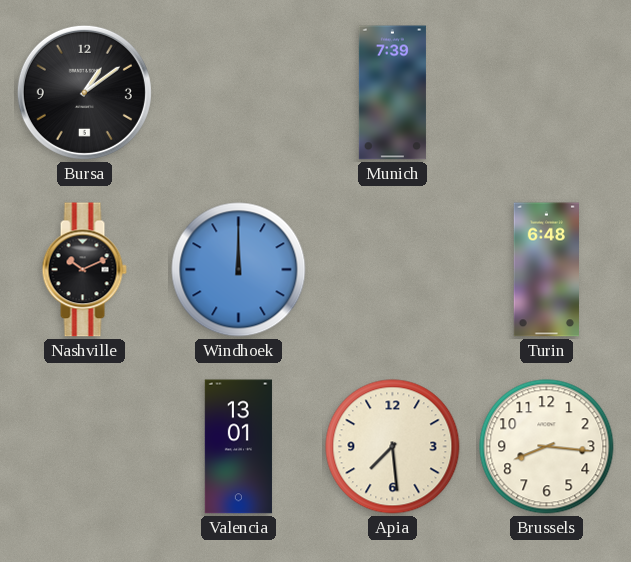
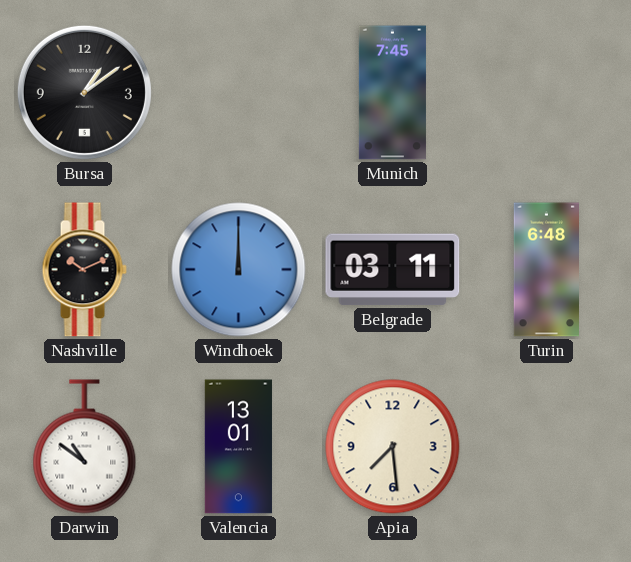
Munich: 7:39 -> 7:45
Belgrade: none -> 03:11
Darwin: none -> 10:51
Brussels: 8:16 -> none
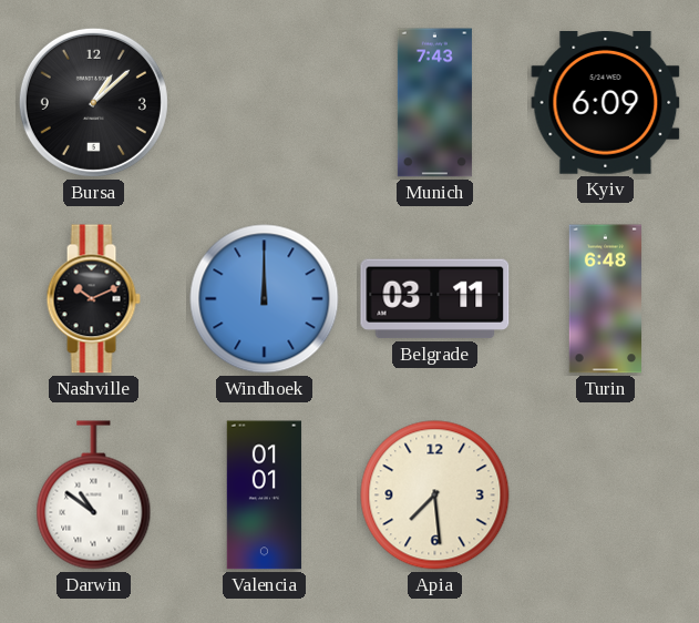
Bursa: 1:09 -> 1:08
Munich: 7:45 -> 7:43
Kyiv: none -> 6:09
Valencia: 13:01 -> 01:01
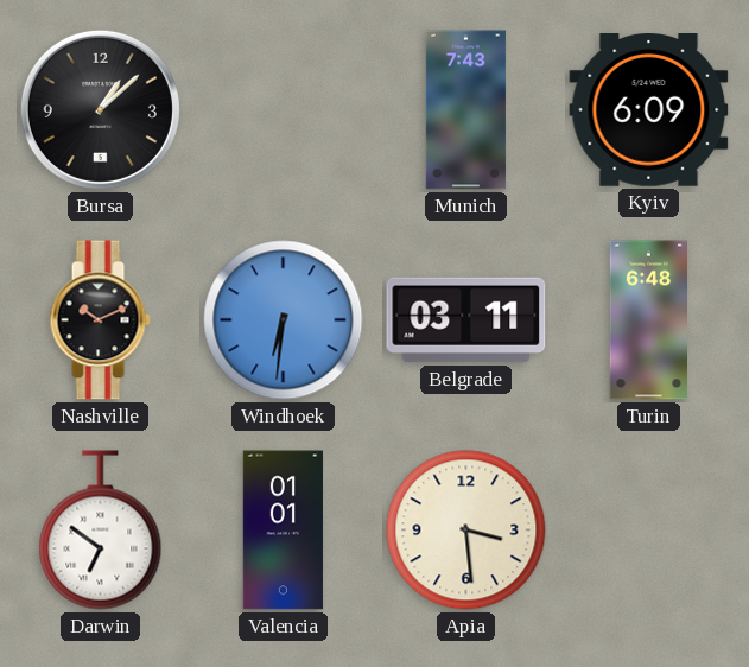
Windhoek: 12:00 -> 6:31
Darwin: 10:51 -> 6:51
Apia: 7:29 -> 3:29
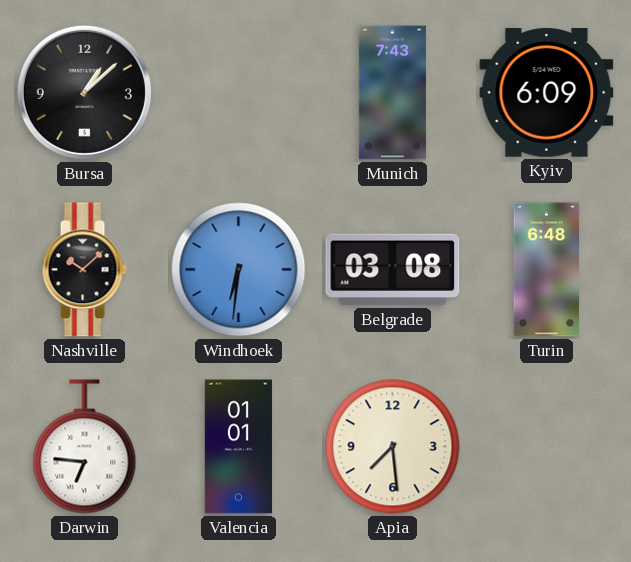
Nashville: 10:11 -> 10:08
Belgrade: 03:11 -> 03:08
Darwin: 6:51 -> 6:46
Apia: 3:29 -> 7:29
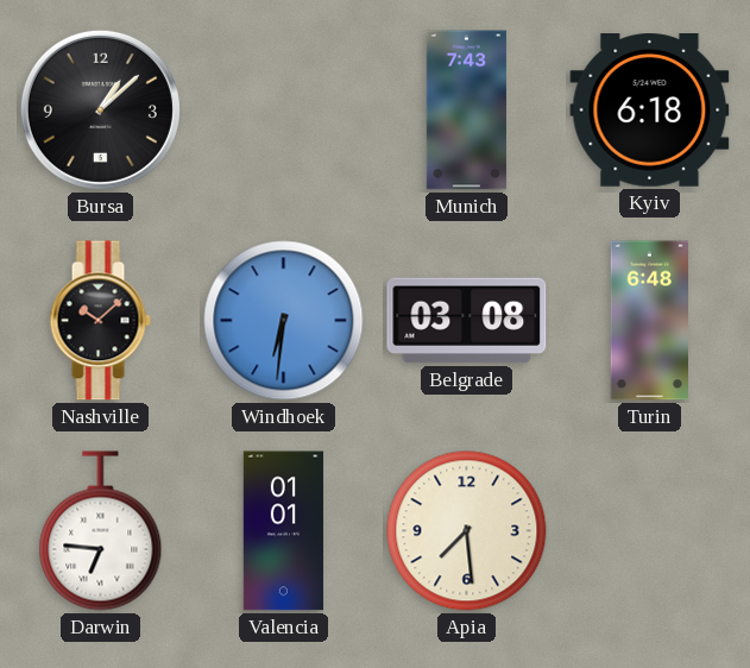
Kyiv: 6:09 -> 6:18
